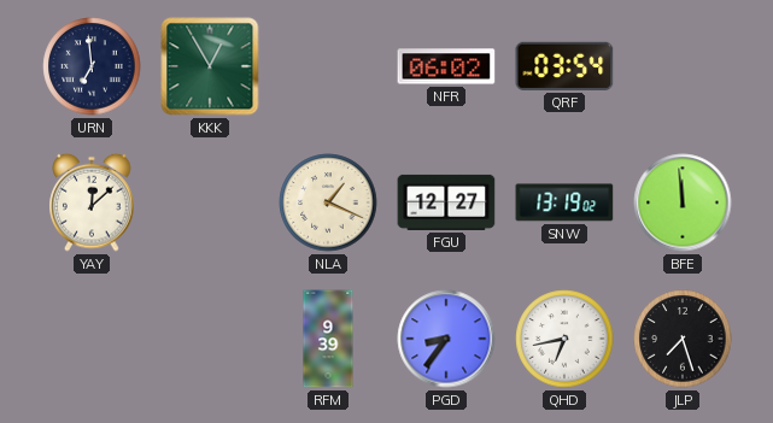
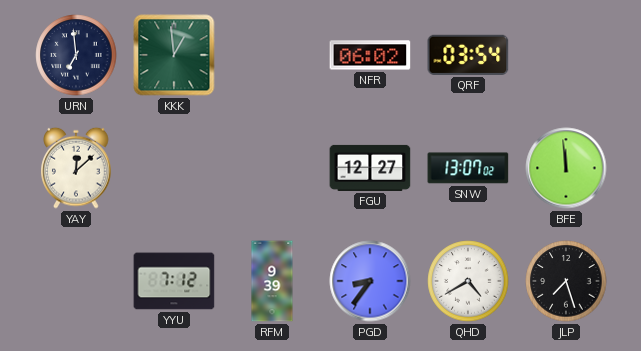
KKK: 12:55 -> 12:59
NLA: 1:19 -> none
SNW: 13:19 -> 13:07
YYU: none -> 7:12
QHD: 6:43 -> 4:40
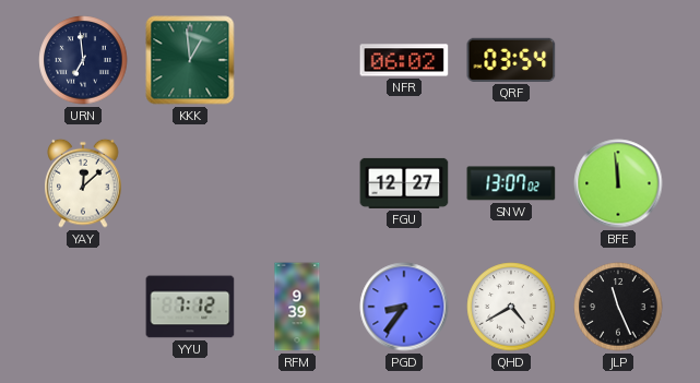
JLP: 7:27 -> 11:26
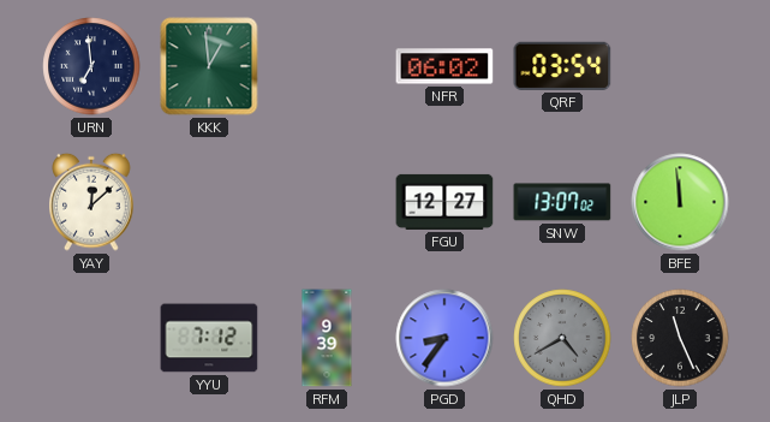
QHD dial: white -> grey
